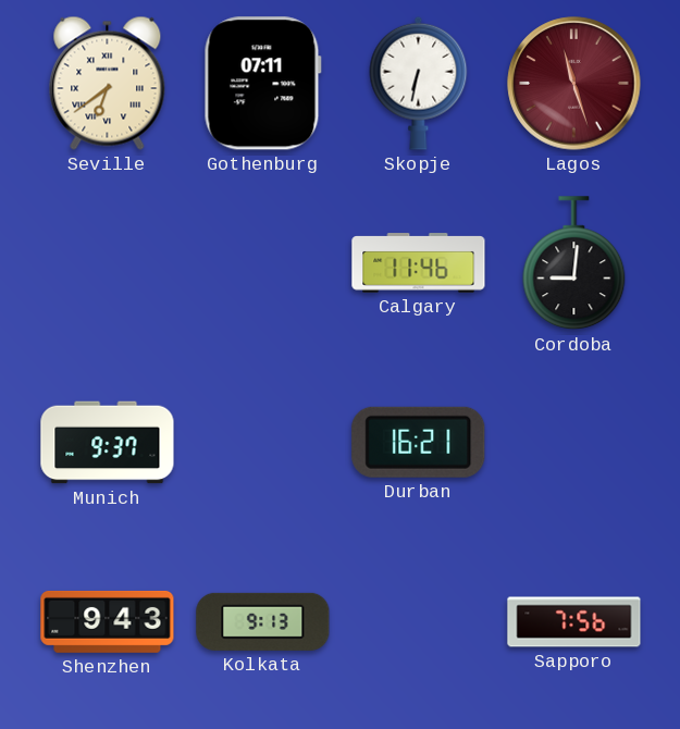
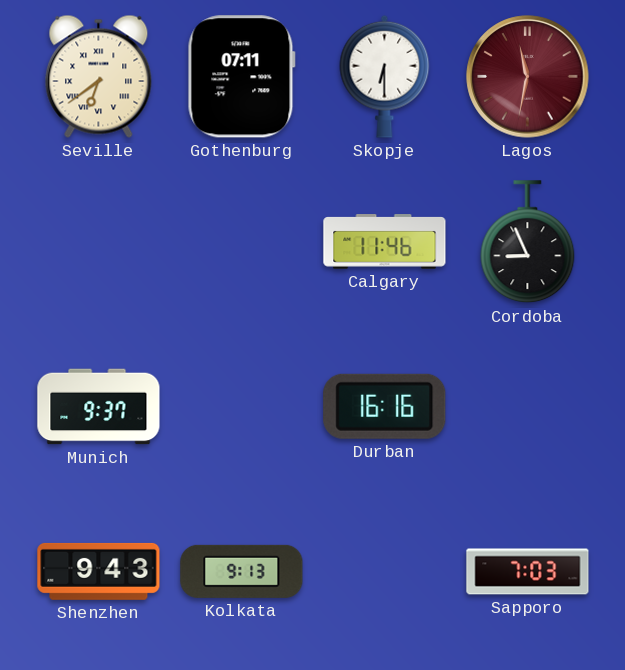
Skopje: 6:32 -> 6:30
Lagos: 11:27 -> 11:32
Cordoba: 9:01 -> 8:56
Durban: 16:21 -> 16:16
Sapporo: 7:56 -> 7:03
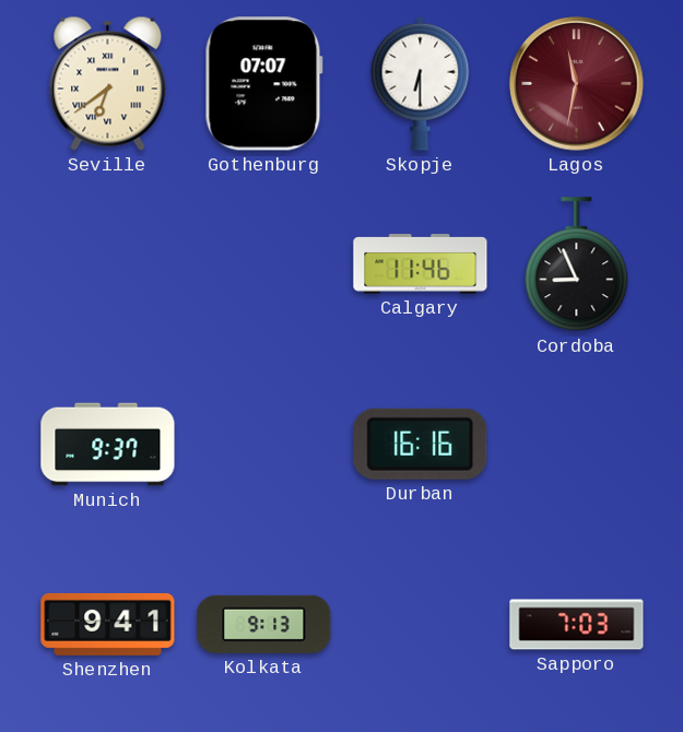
Gothenburg: 07:11 -> 07:07
Shenzhen: 9:43 -> 9:41
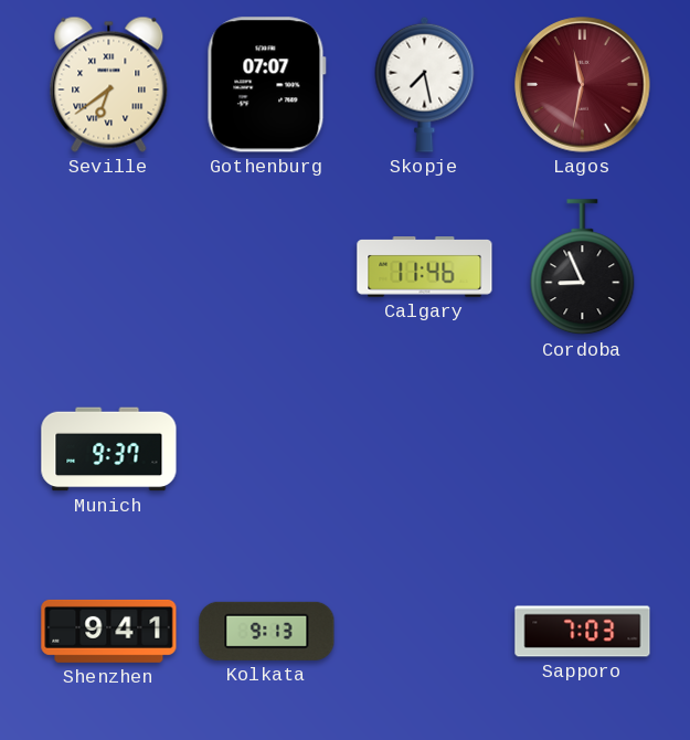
Skopje: 6:30 -> 7:28
Durban: 16:16 -> none
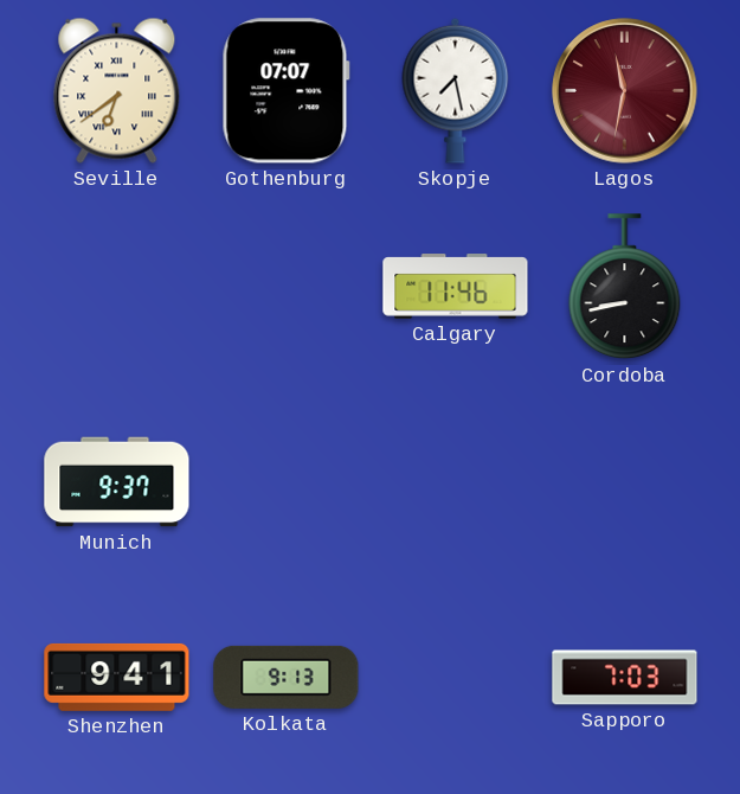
Cordoba: 8:56 -> 8:43
